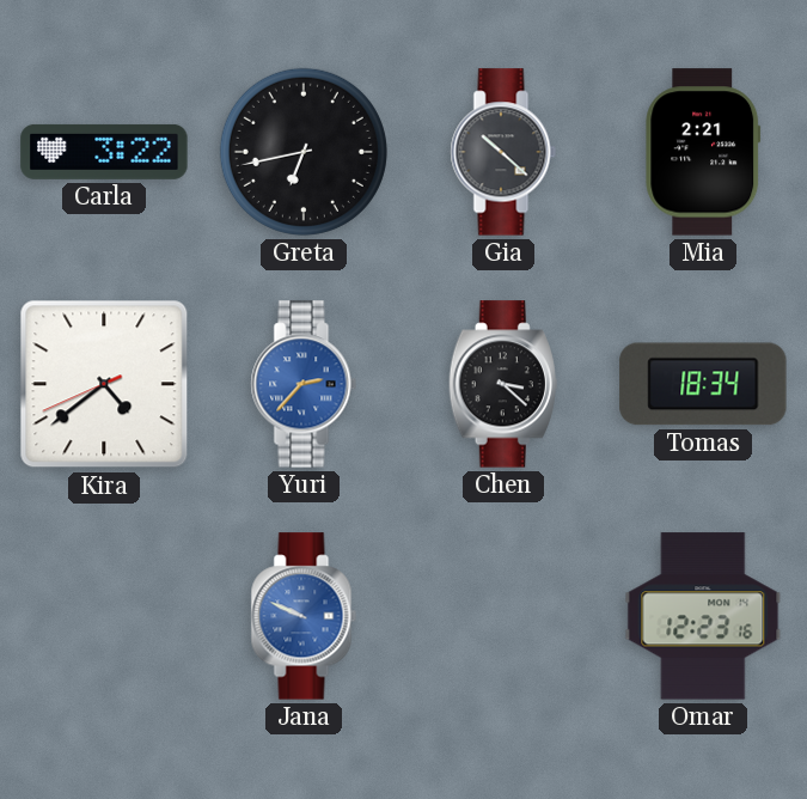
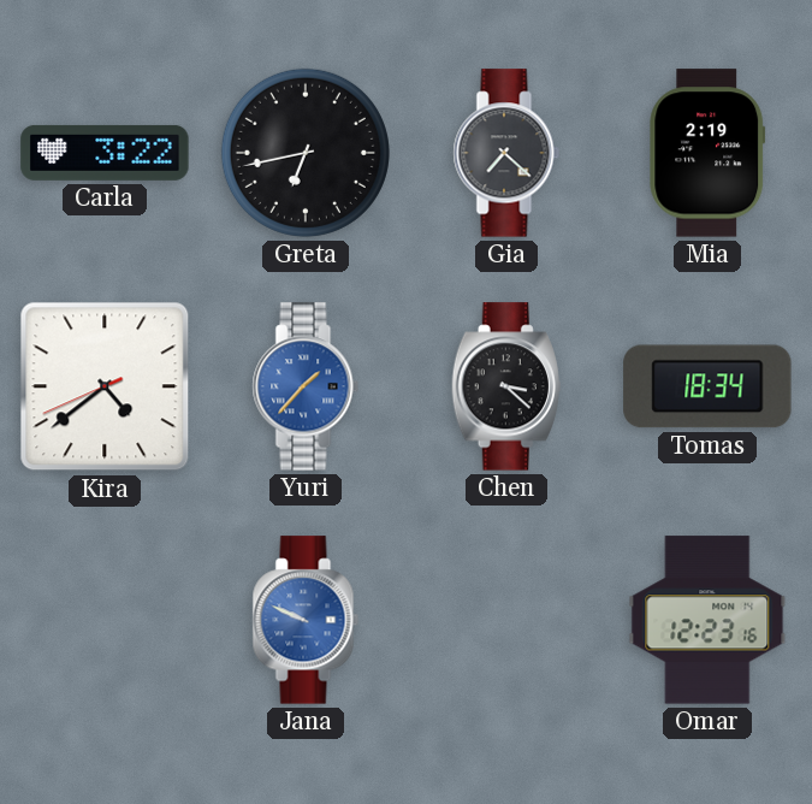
Gia: 10:22 -> 7:22
Mia: 2:21 -> 2:19
Yuri: 2:37 -> 1:37
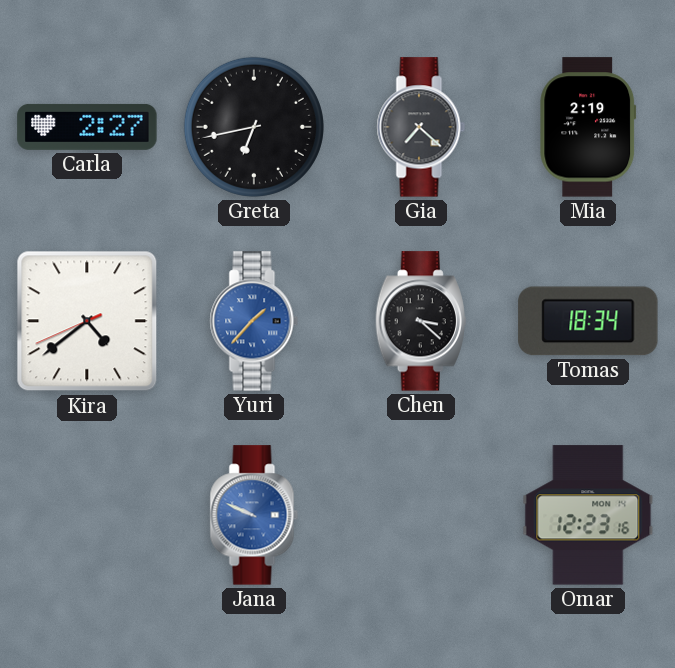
Carla: 3:22 -> 2:27
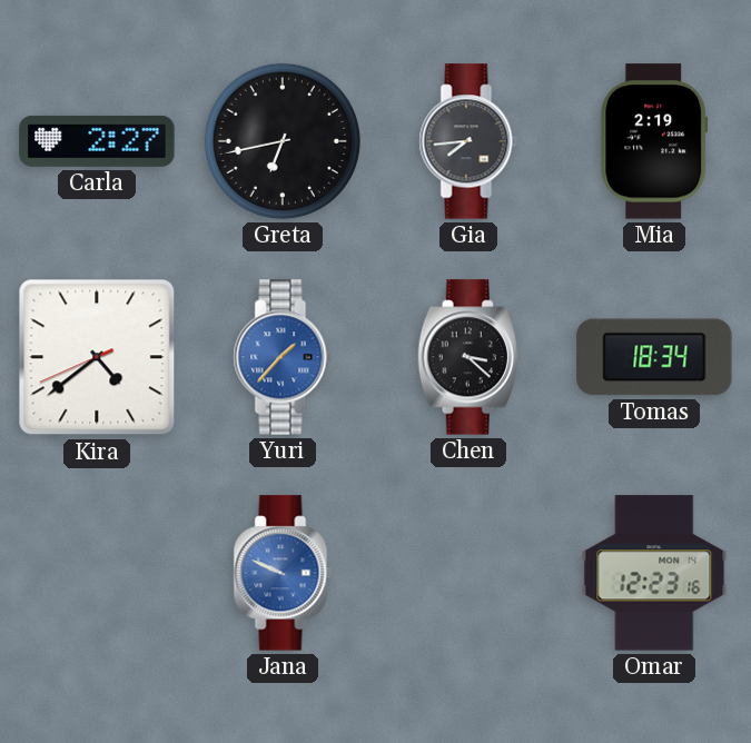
Gia: 7:22 -> 7:44
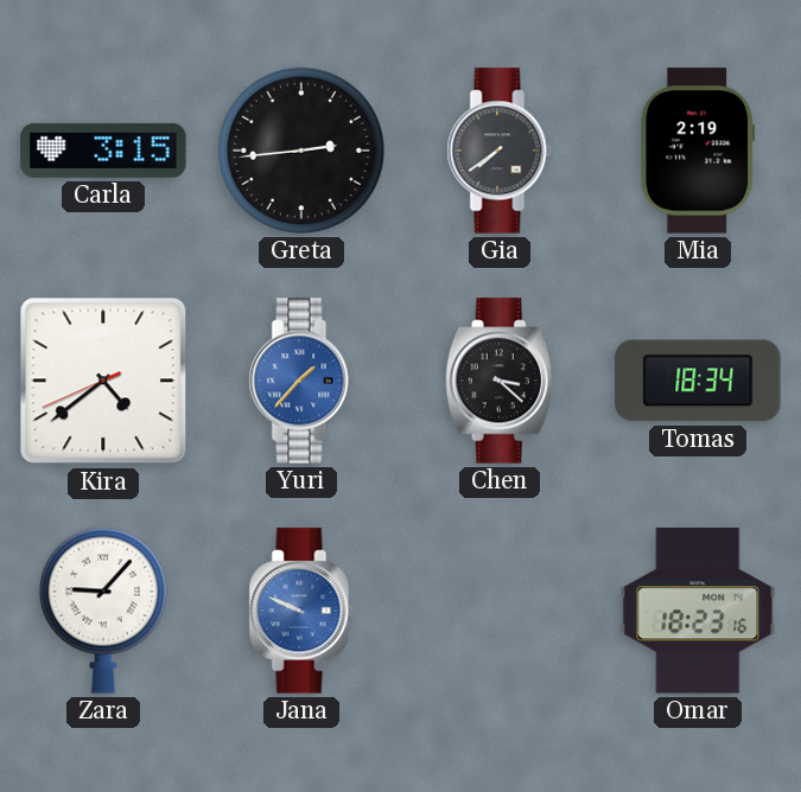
Carla: 2:27 -> 3:15
Greta: 6:43 -> 2:44
Gia: 7:44 -> 7:39
Zara: none -> 9:07
Omar: 12:23 -> 18:23
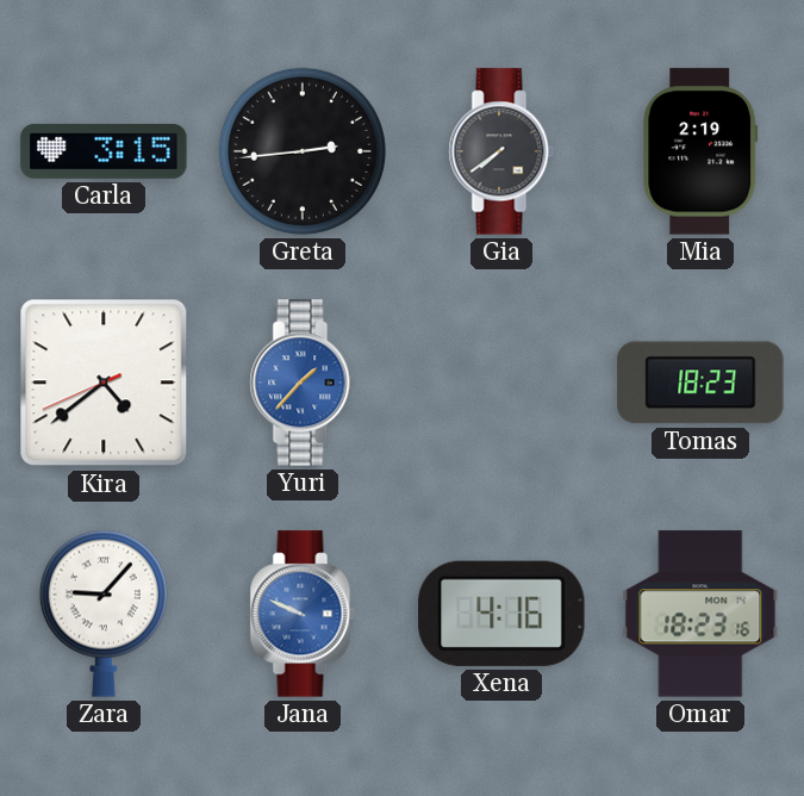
Chen: 3:22 -> none
Tomas: 18:34 -> 18:23
Xena: none -> 4:16
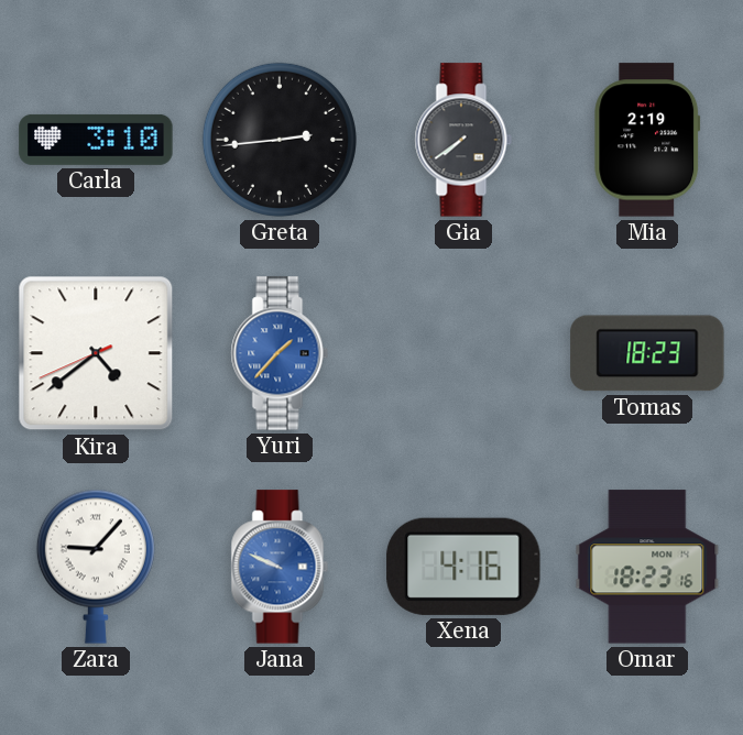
Carla: 3:15 -> 3:10
